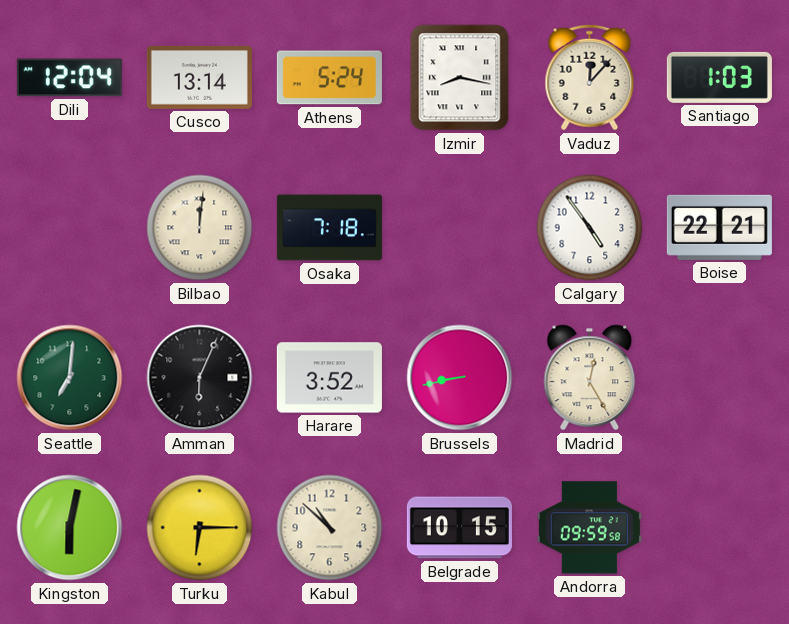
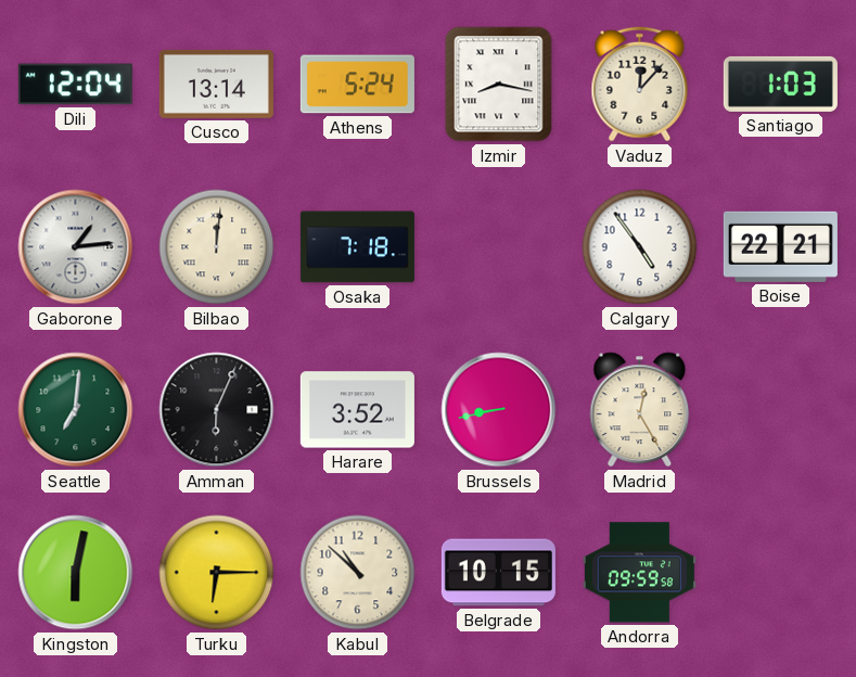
Gaborone: none -> 1:14
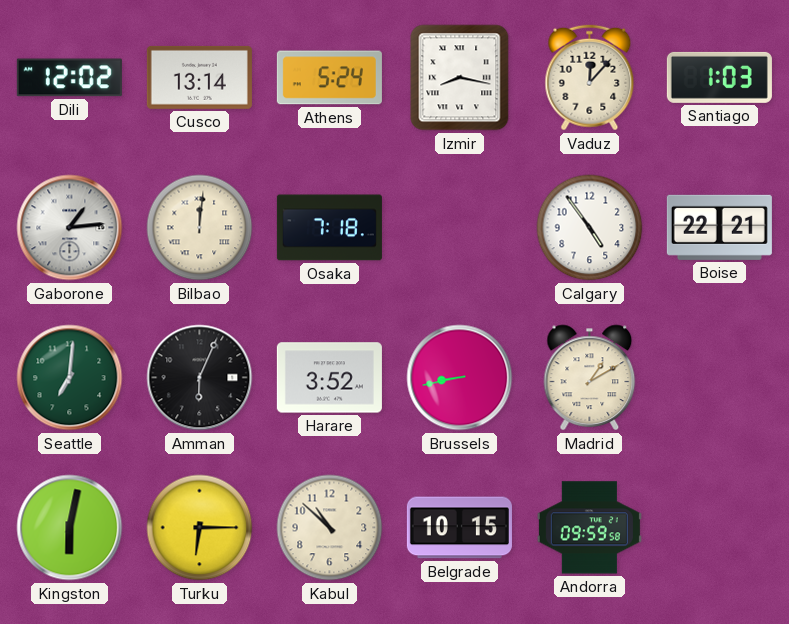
Dili: 12:04 -> 12:02
Madrid: 12:25 -> 1:10
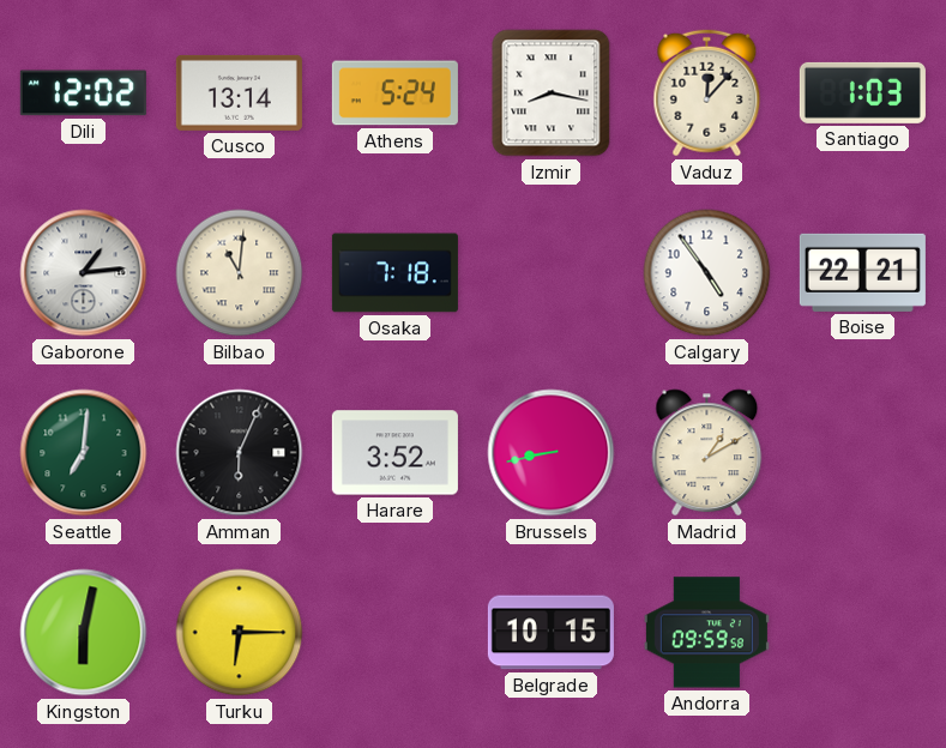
Bilbao: 12:01 -> 11:01
Kabul: 10:52 -> none
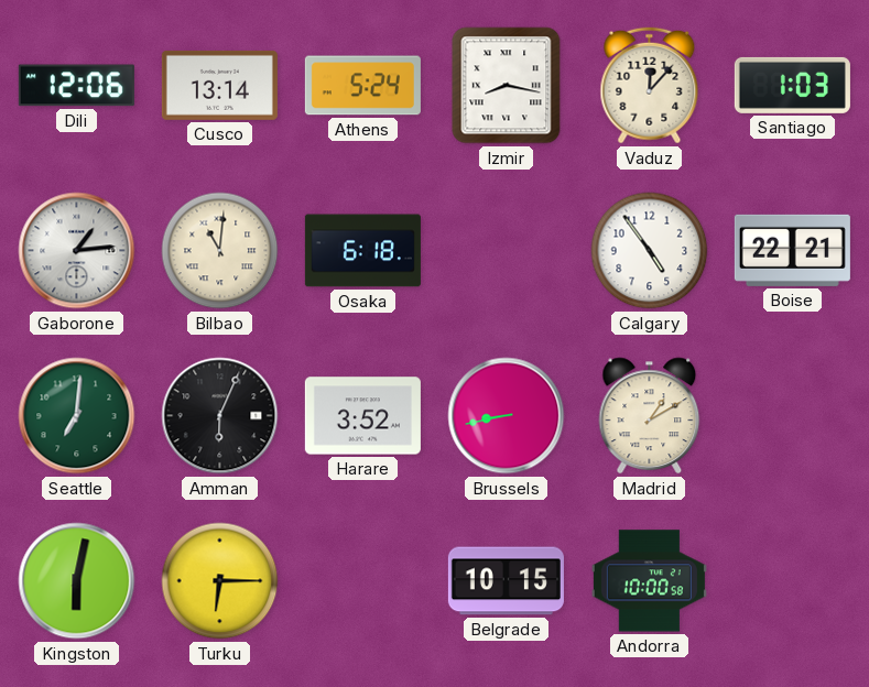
Dili: 12:02 -> 12:06
Osaka: 7:18 -> 6:18
Andorra: 09:59 -> 10:00
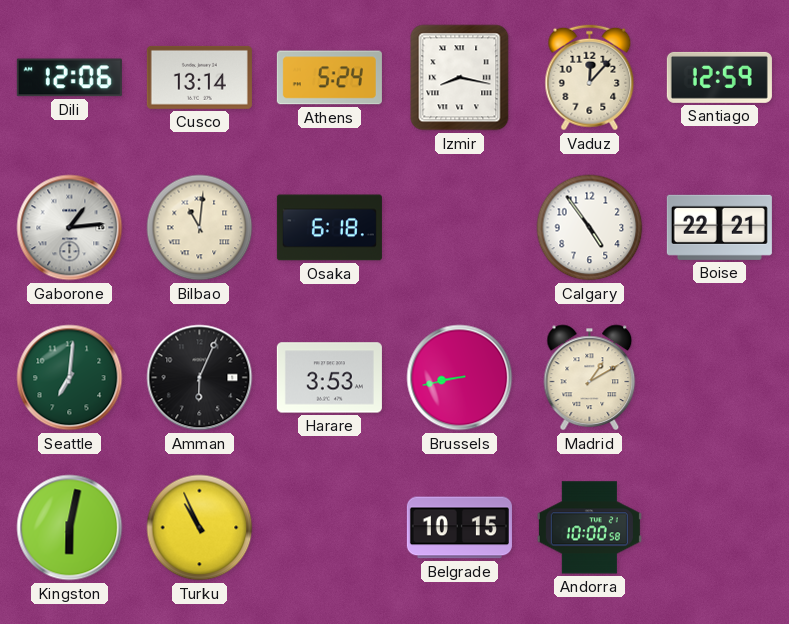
Santiago: 1:03 -> 12:59
Harare: 3:52 -> 3:53
Turku: 6:15 -> 10:56
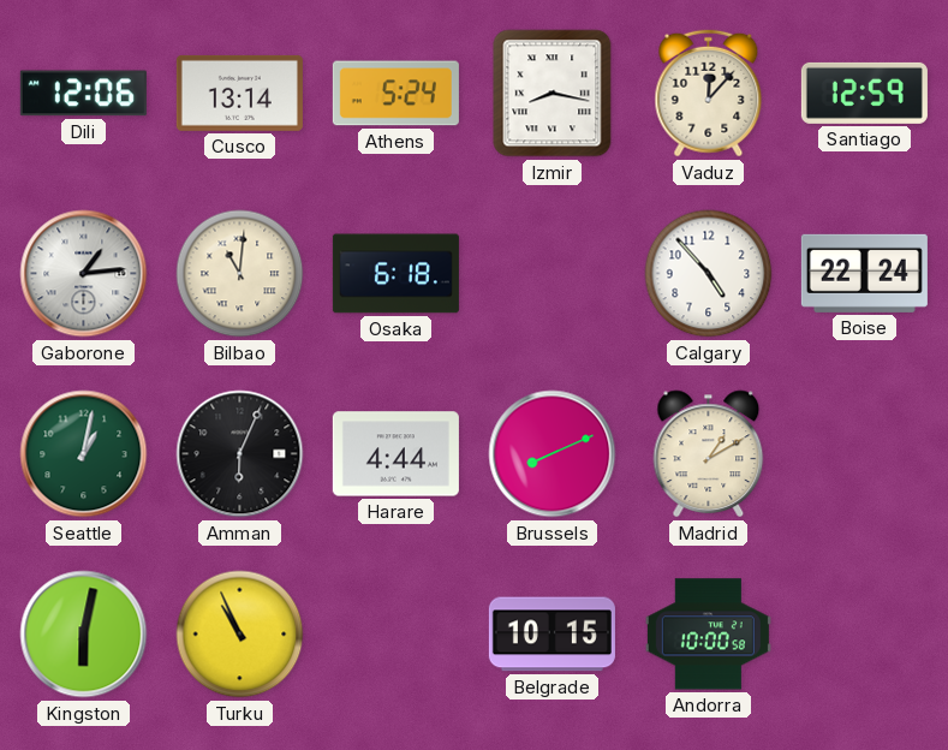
Calgary: 4:54 -> 4:53
Boise: 22:21 -> 22:24
Seattle: 7:01 -> 1:02
Harare: 3:53 -> 4:44
Brussels: 8:43 -> 8:11
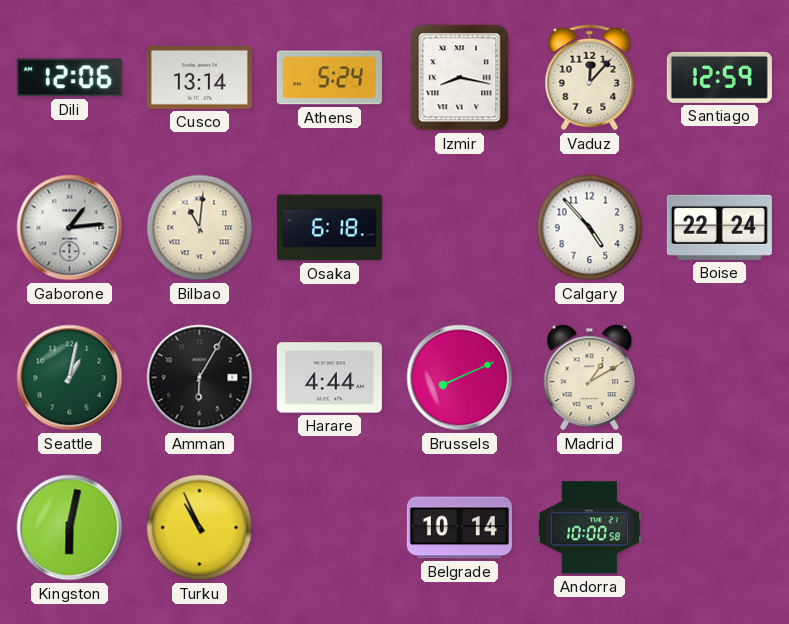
Amman: 6:04 -> 6:05
Belgrade: 10:15 -> 10:14
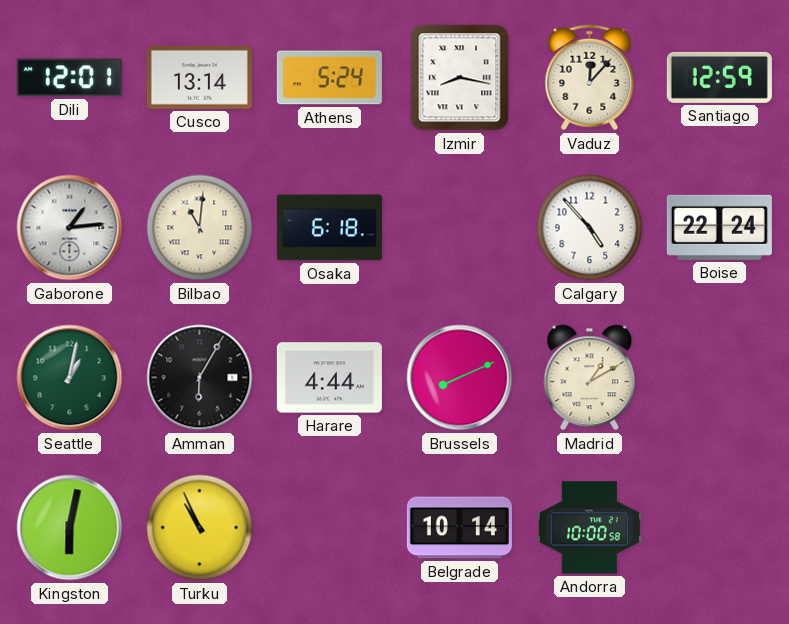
Dili: 12:06 -> 12:01
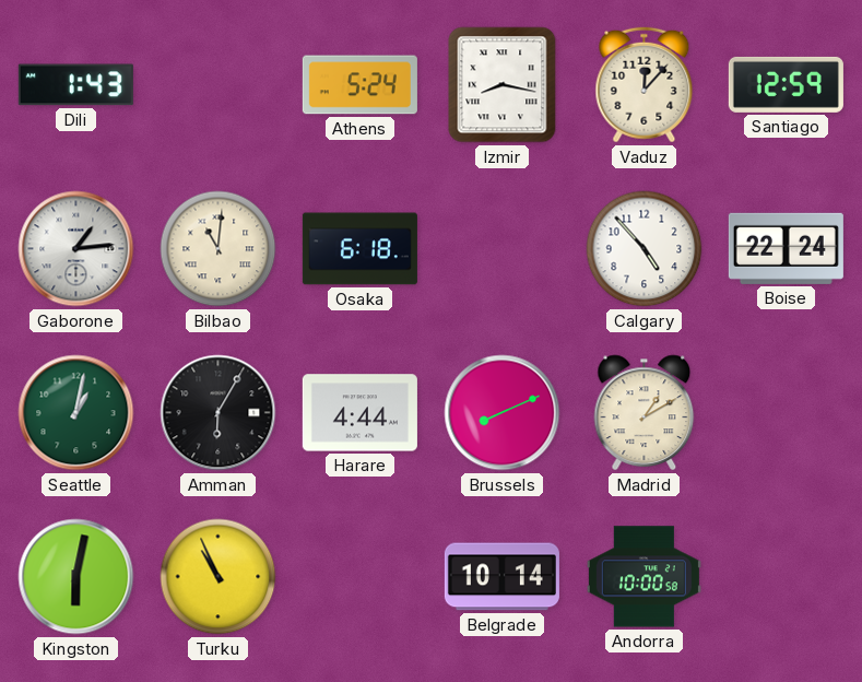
Dili: 12:01 -> 1:43
Cusco: 13:14 -> none
